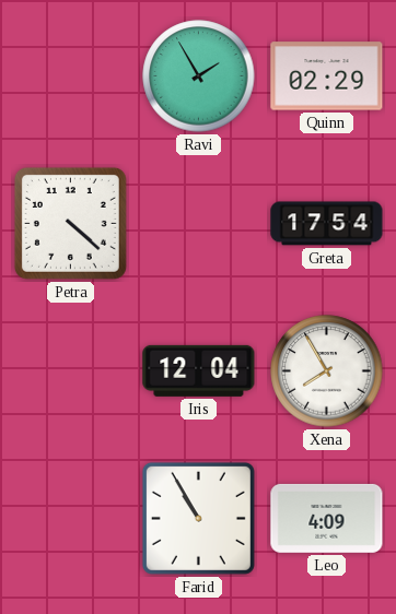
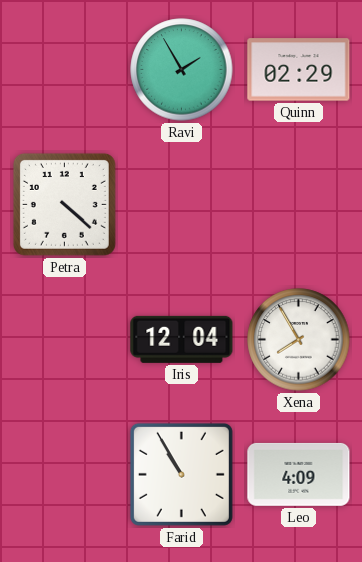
Greta: 17:54 -> none
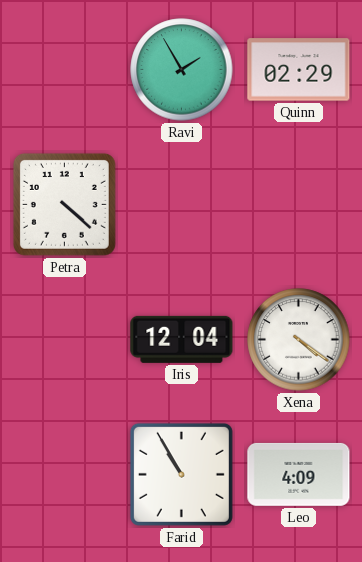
Xena: 7:55 -> 4:21
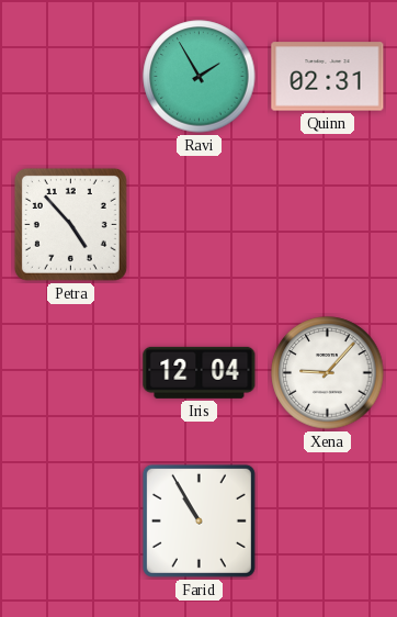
Quinn: 02:29 -> 02:31
Petra: 4:22 -> 4:53
Xena: 4:21 -> 9:07
Leo: 4:09 -> none
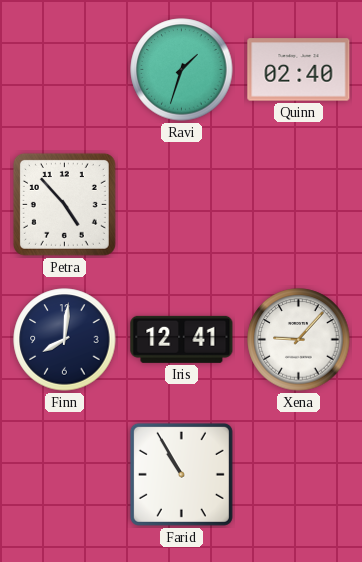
Ravi: 1:55 -> 1:33
Quinn: 02:31 -> 02:40
Finn: none -> 8:01
Iris: 12:04 -> 12:41
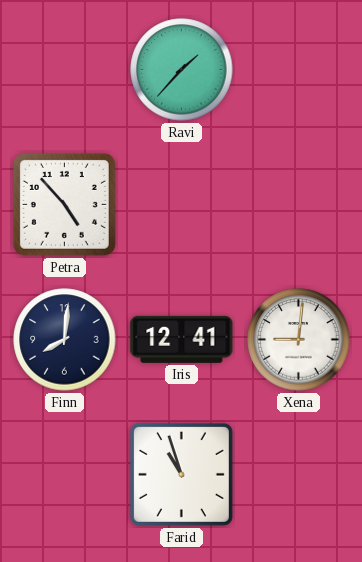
Ravi: 1:33 -> 1:37
Quinn: 02:40 -> none
Xena: 9:07 -> 9:01
Farid: 10:55 -> 10:57
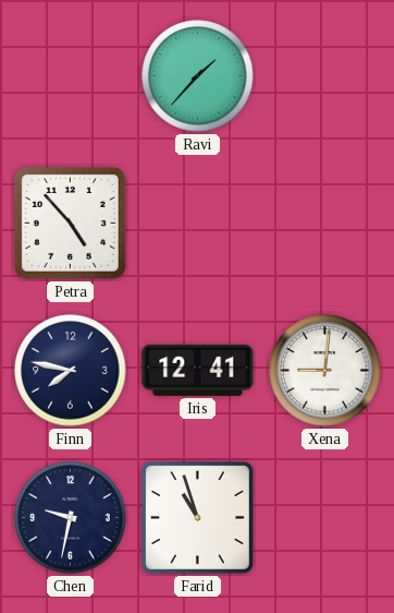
Finn: 8:01 -> 7:47
Chen: none -> 9:32
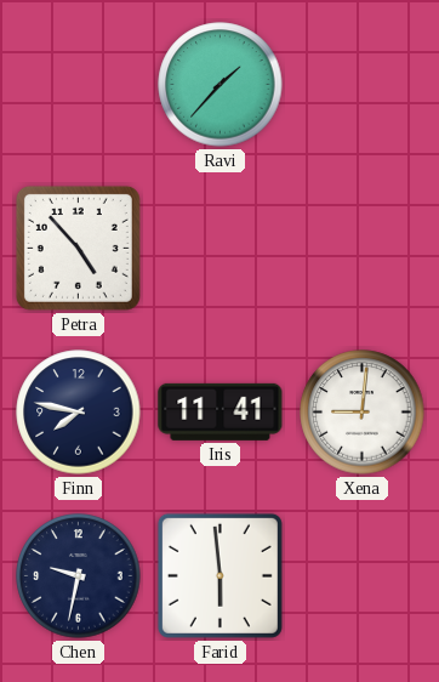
Iris: 12:41 -> 11:41
Farid: 10:57 -> 5:59
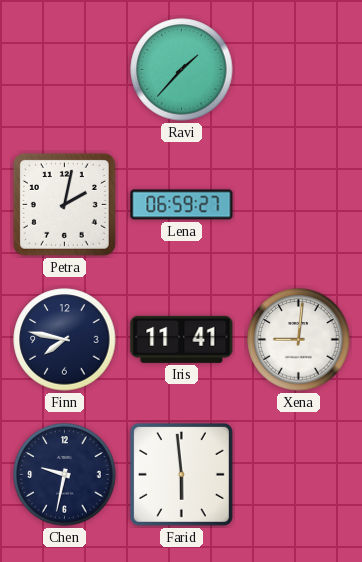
Petra: 4:53 -> 2:02
Lena: none -> 06:59
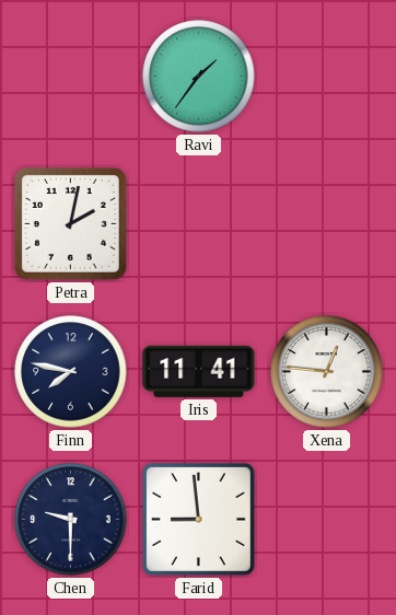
Ravi: 1:37 -> 1:36
Lena: 06:59 -> none
Xena: 9:01 -> 12:46
Chen: 9:32 -> 9:30
Farid: 5:59 -> 8:59
